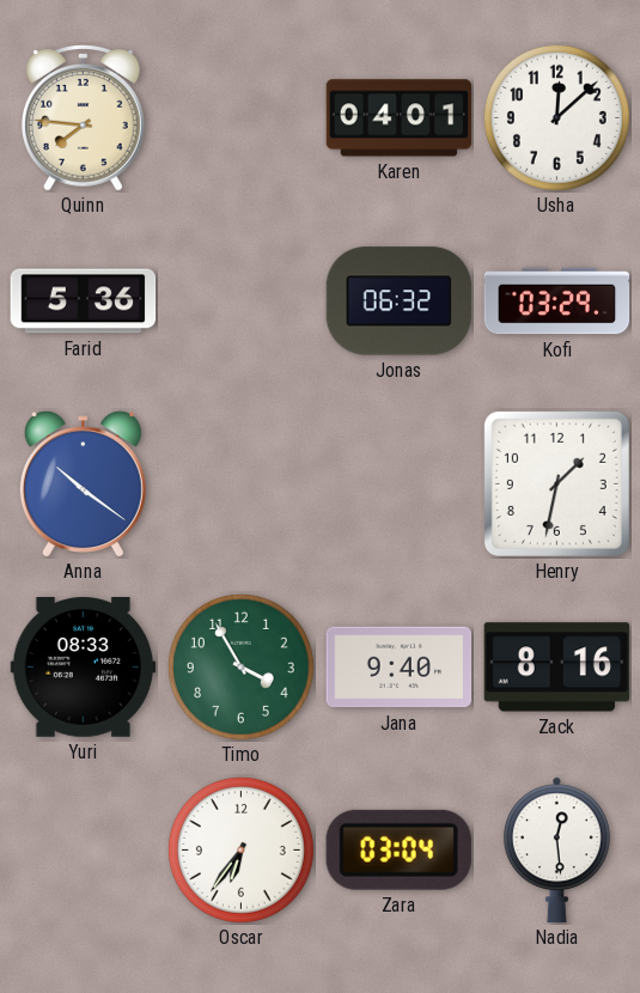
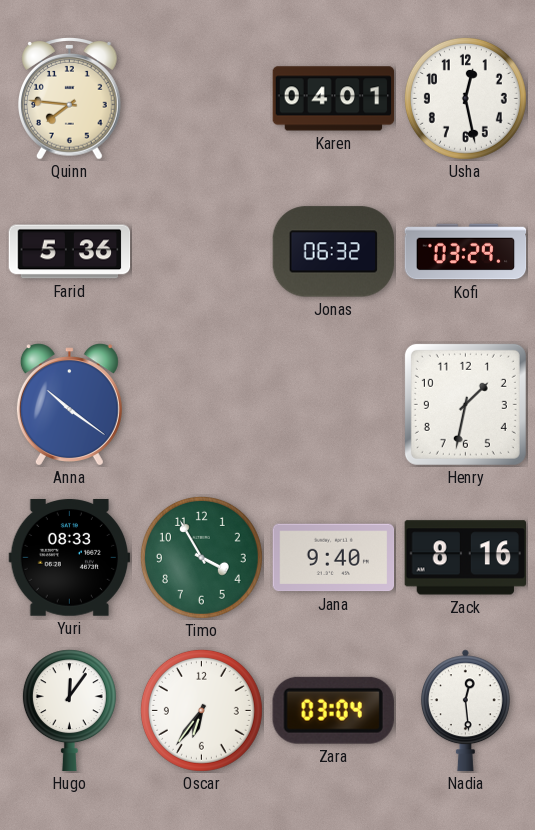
Usha: 12:08 -> 12:28
Hugo: none -> 12:06
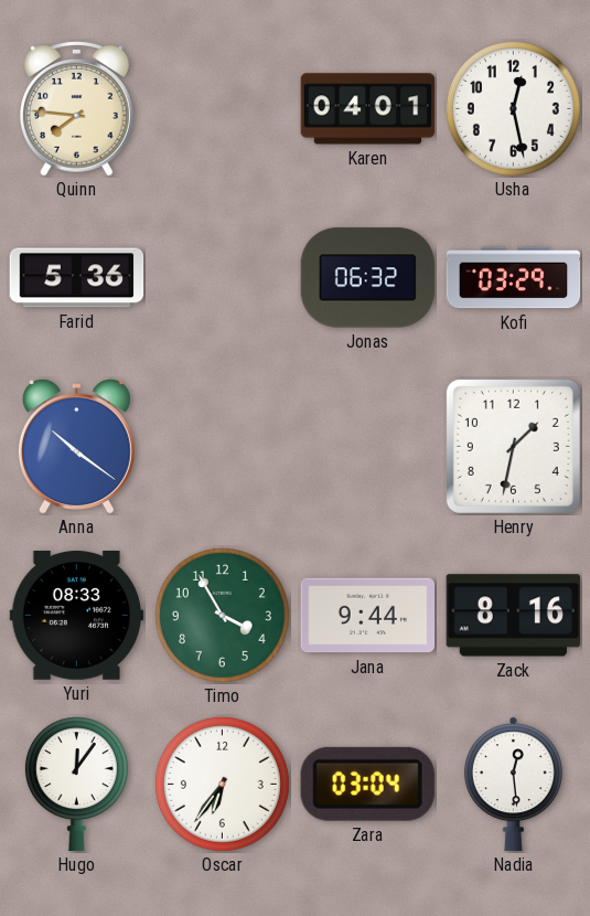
Jana: 9:40 -> 9:44
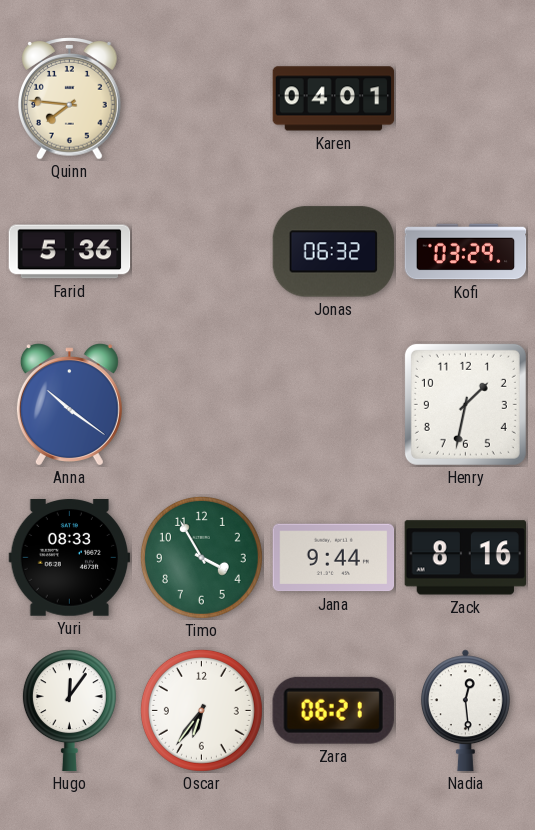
Usha: 12:28 -> none
Zara: 03:04 -> 06:21
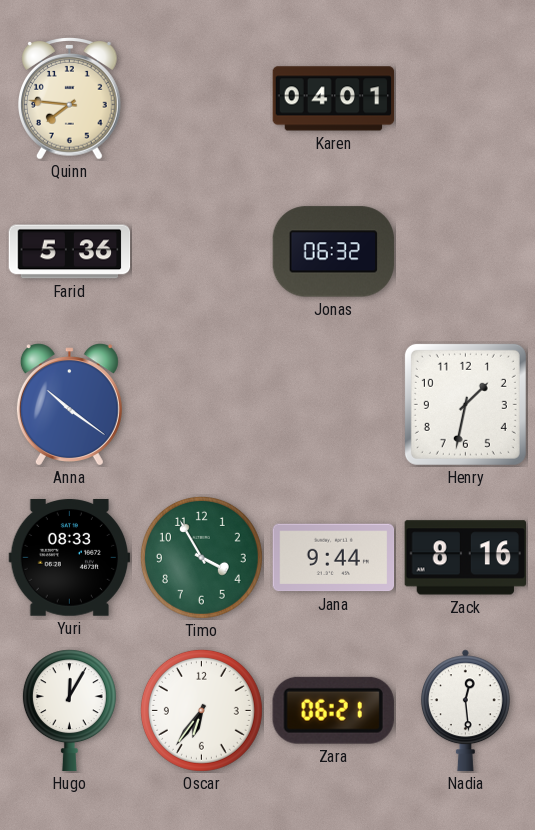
Kofi: 03:29 -> none
Hugo: 12:06 -> 12:05
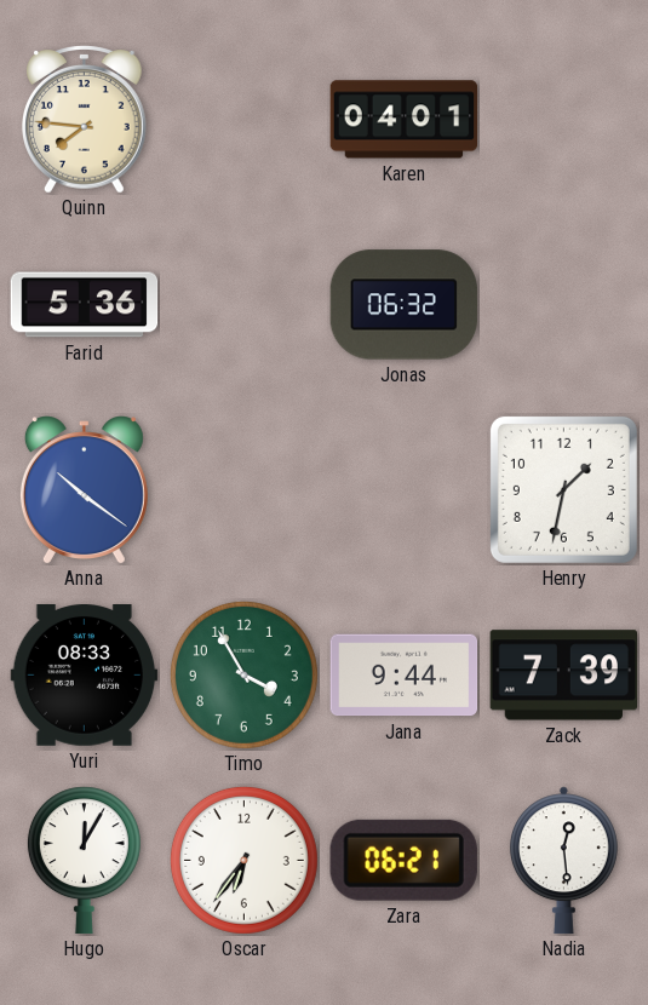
Zack: 8:16 -> 7:39
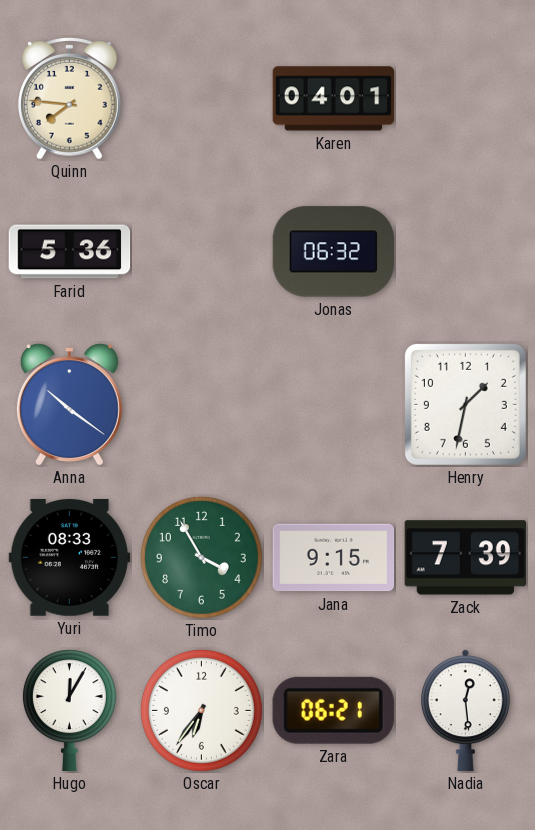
Jana: 9:44 -> 9:15
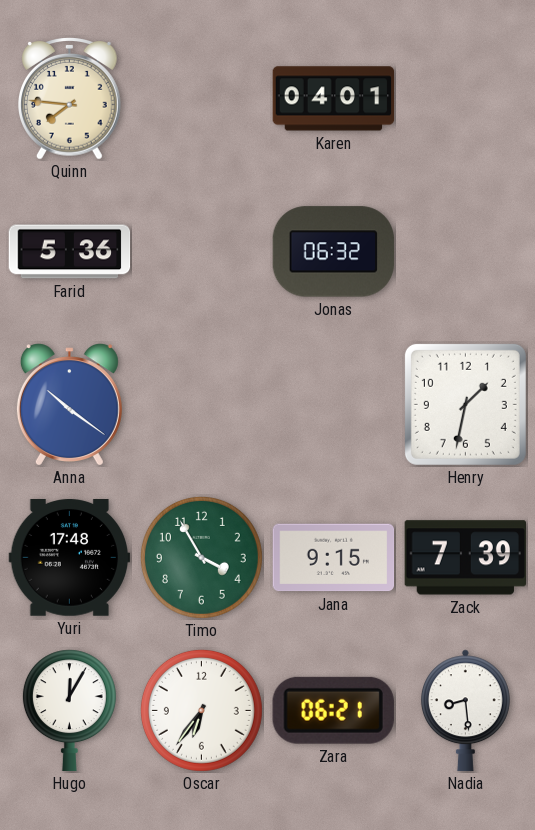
Yuri: 08:33 -> 17:48
Nadia: 12:29 -> 8:29
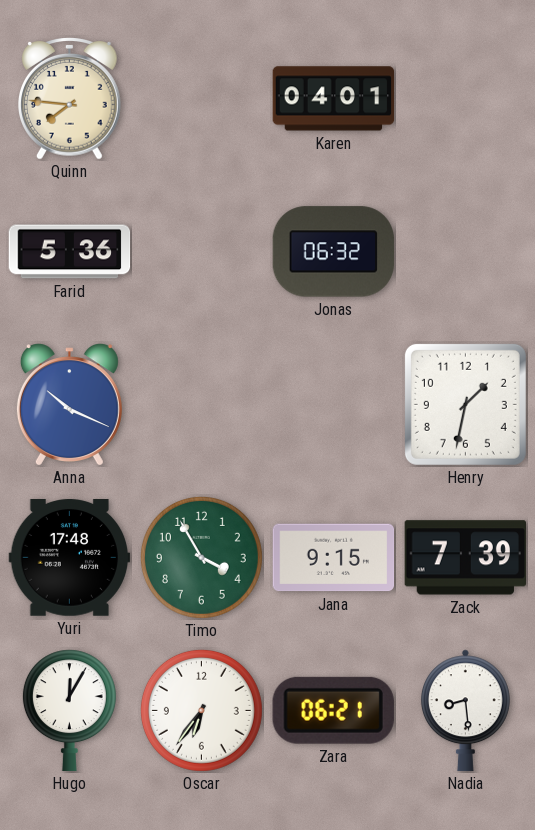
Anna: 10:21 -> 10:19
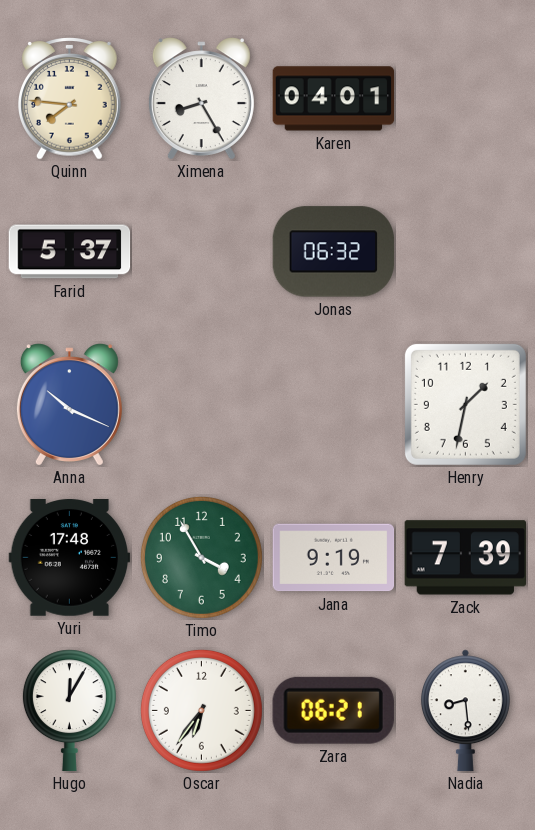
Ximena: none -> 8:25
Farid: 5:36 -> 5:37
Jana: 9:15 -> 9:19
